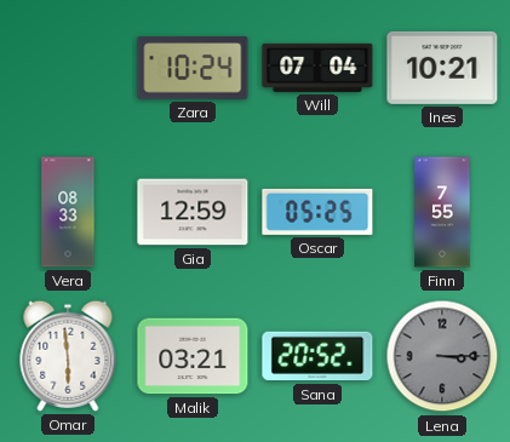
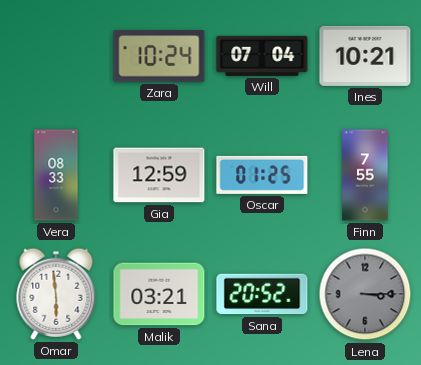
Oscar: 05:25 -> 01:25
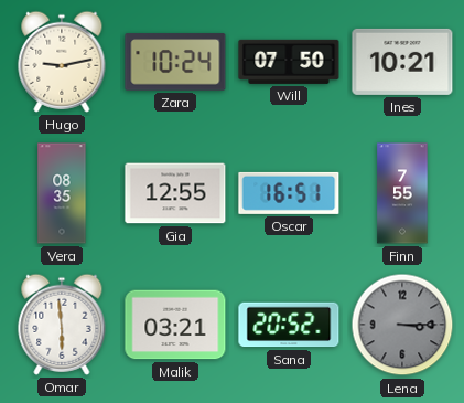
Hugo: none -> 9:13
Will: 07:04 -> 07:50
Vera: 08:33 -> 08:35
Gia: 12:59 -> 12:55
Oscar: 01:25 -> 16:51
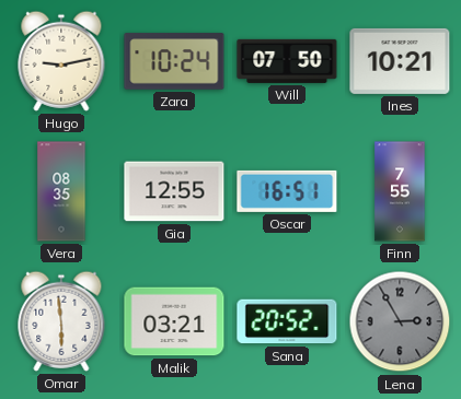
Lena: 3:15 -> 2:55
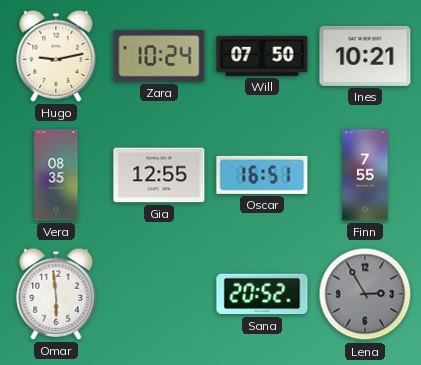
Malik: 03:21 -> none
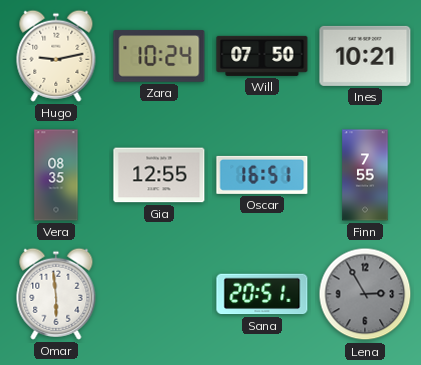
Sana: 20:52 -> 20:51
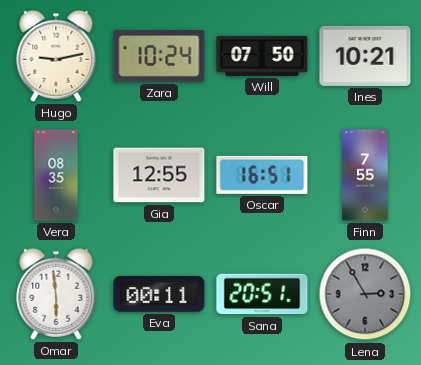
Eva: none -> 00:11
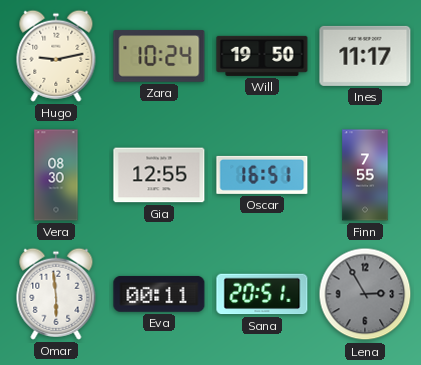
Will: 07:50 -> 19:50
Ines: 10:21 -> 11:17
Vera: 08:35 -> 08:30
